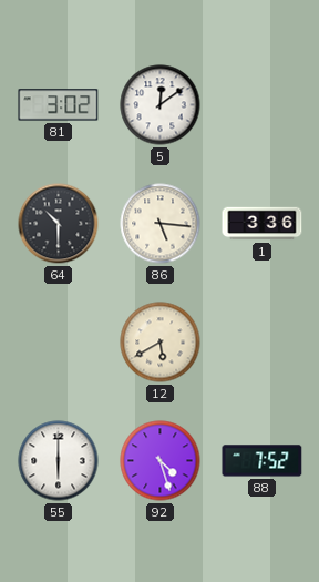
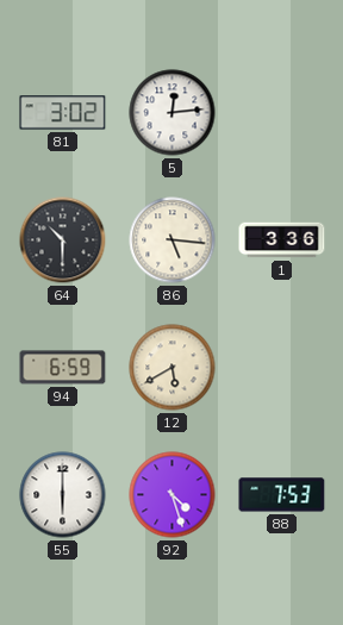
5: 12:09 -> 12:14
94: none -> 6:59
88: 7:52 -> 7:53
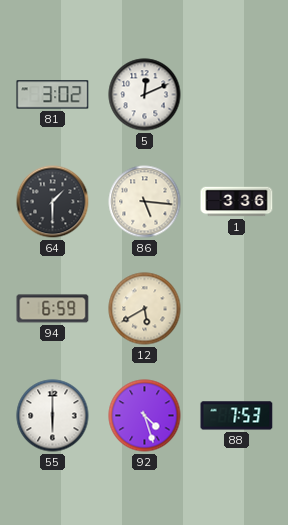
5: 12:14 -> 12:11
64: 10:30 -> 1:30
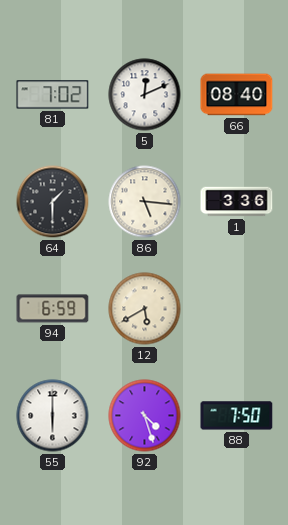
81: 3:02 -> 7:02
66: none -> 08:40
88: 7:53 -> 7:50
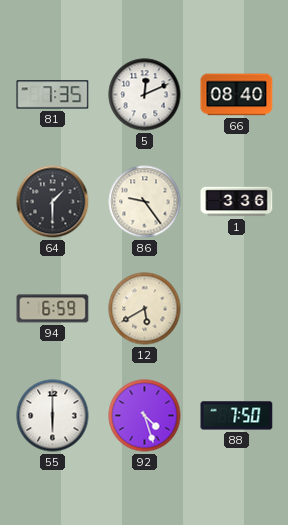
81: 7:02 -> 7:35
86: 5:16 -> 9:24
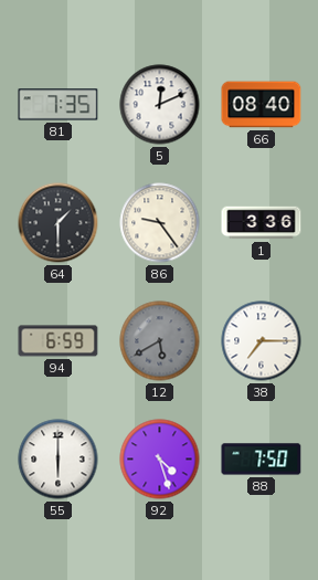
12 dial: cream -> grey
38: none -> 7:15
